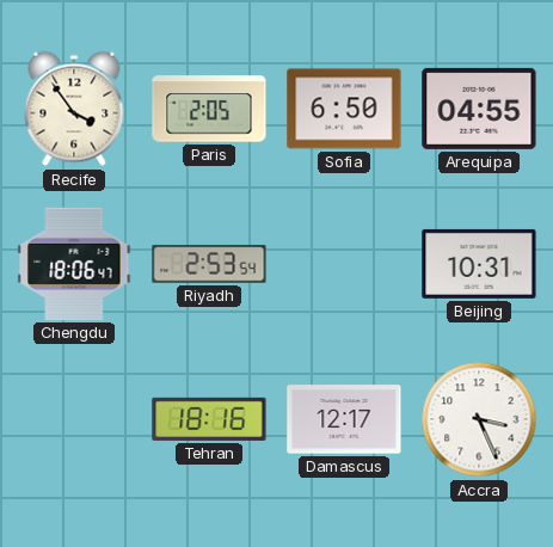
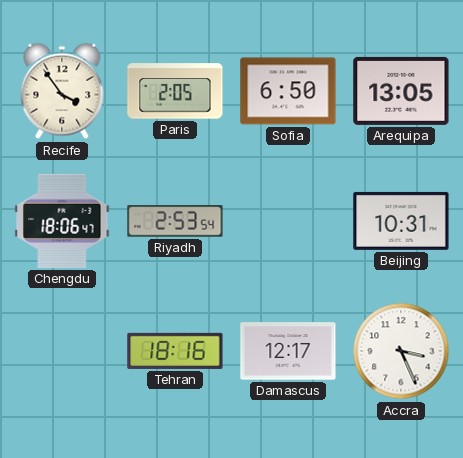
Arequipa: 04:55 -> 13:05
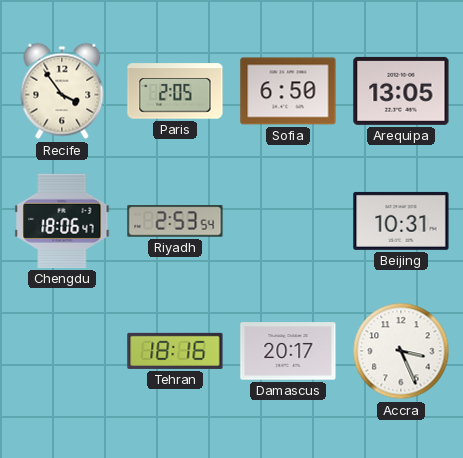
Damascus: 12:17 -> 20:17
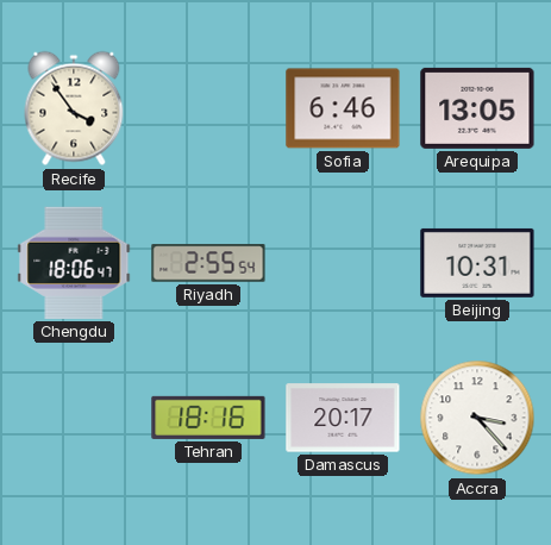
Paris: 2:05 -> none
Sofia: 6:50 -> 6:46
Riyadh: 2:53 -> 2:55
Accra: 3:26 -> 3:23
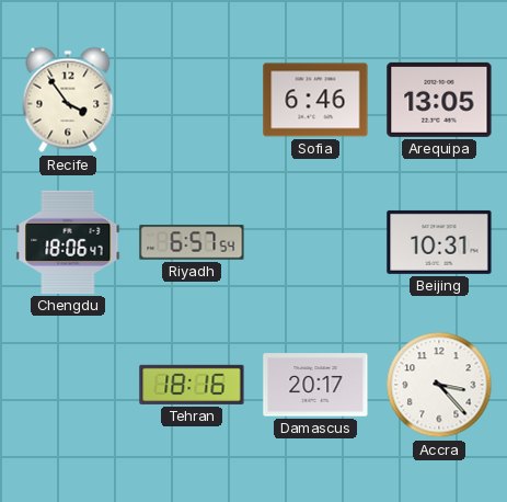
Riyadh: 2:55 -> 6:57
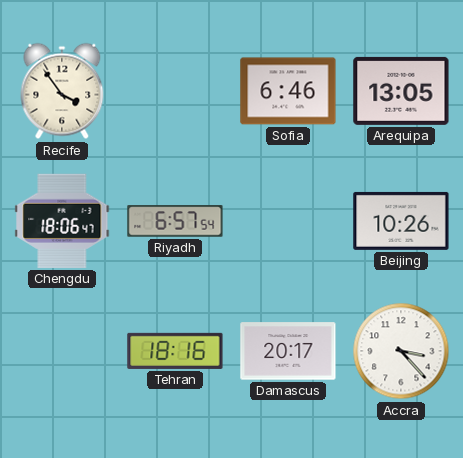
Beijing: 10:31 -> 10:26
